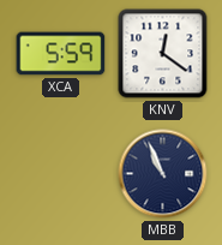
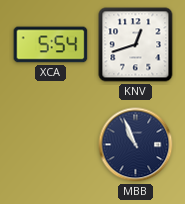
XCA: 5:59 -> 5:54
KNV: 12:21 -> 12:42
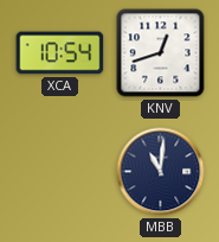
XCA: 5:54 -> 10:54
MBB: 10:56 -> 11:01
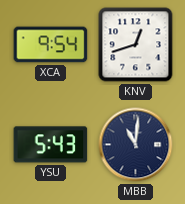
XCA: 10:54 -> 9:54
YSU: none -> 5:43
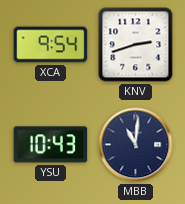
KNV: 12:42 -> 2:42
YSU: 5:43 -> 10:43
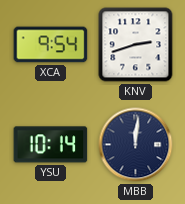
YSU: 10:43 -> 10:14
MBB: 11:01 -> 12:01
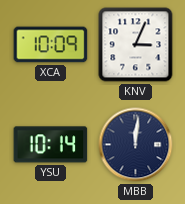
XCA: 9:54 -> 10:09
KNV: 2:42 -> 3:04
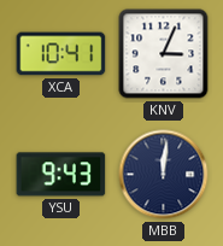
XCA: 10:09 -> 10:41
YSU: 10:14 -> 9:43
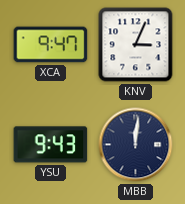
XCA: 10:41 -> 9:47
